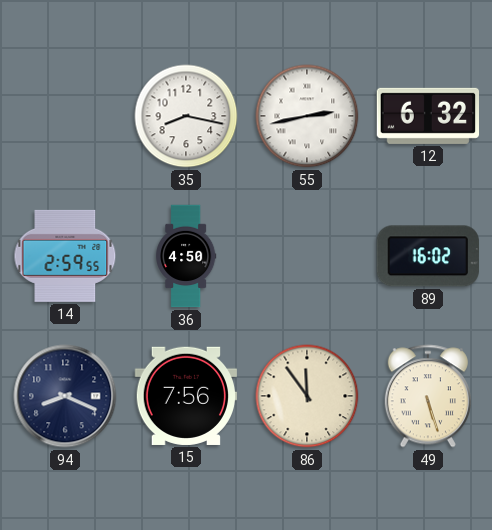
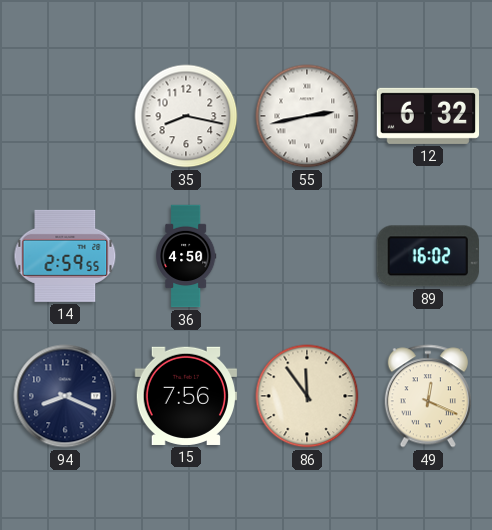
49: 5:27 -> 12:19
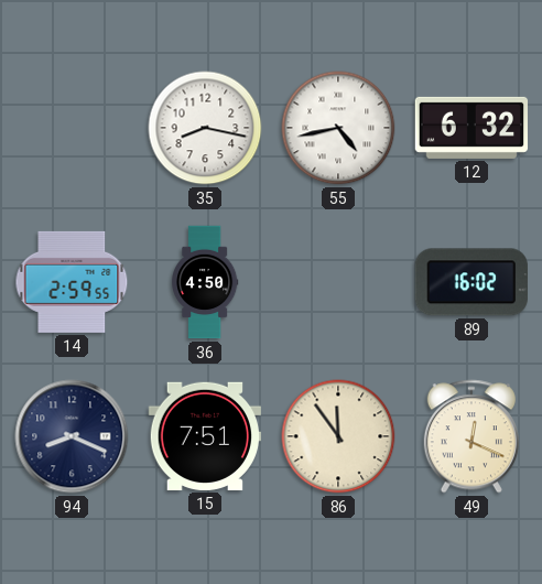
55: 2:43 -> 4:43
15: 7:56 -> 7:51
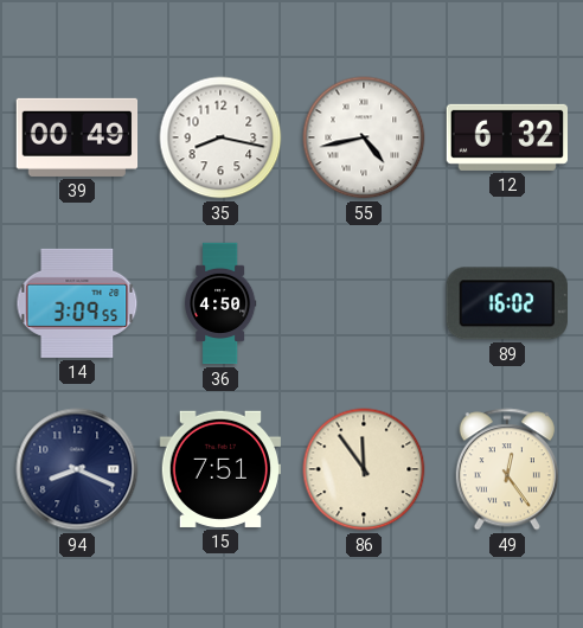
39: none -> 00:49
14: 2:59 -> 3:09
49: 12:19 -> 12:24
